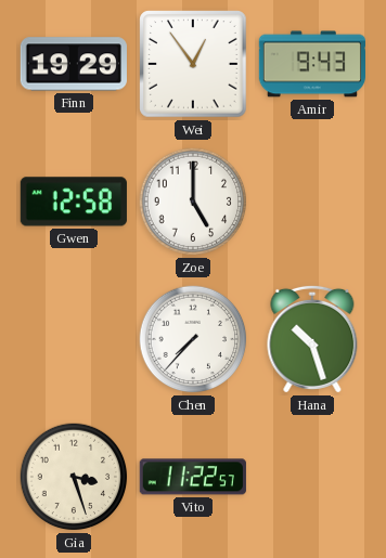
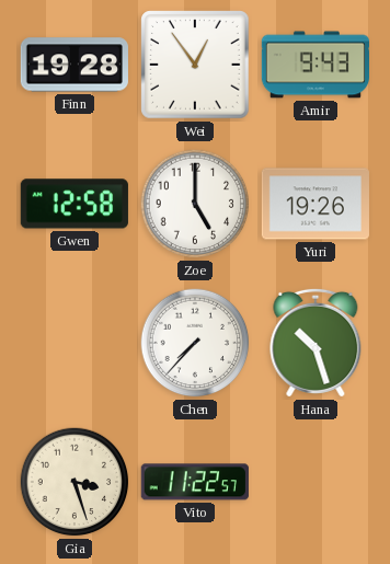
Finn: 19:29 -> 19:28
Yuri: none -> 19:26
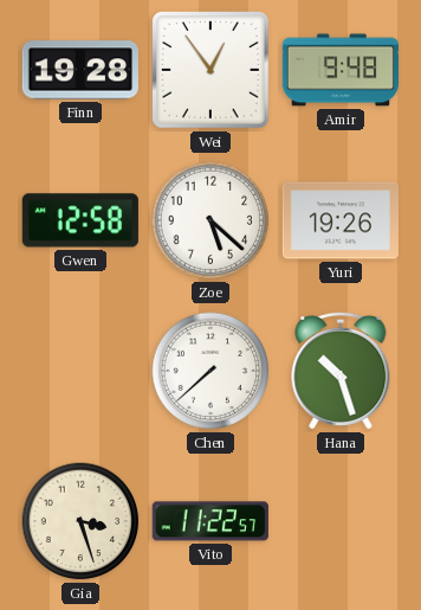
Amir: 9:43 -> 9:48
Zoe: 5:00 -> 5:22
Chen: 7:37 -> 7:38
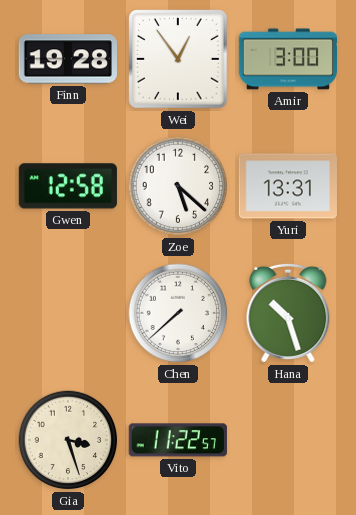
Amir: 9:48 -> 3:00
Yuri: 19:26 -> 13:31
